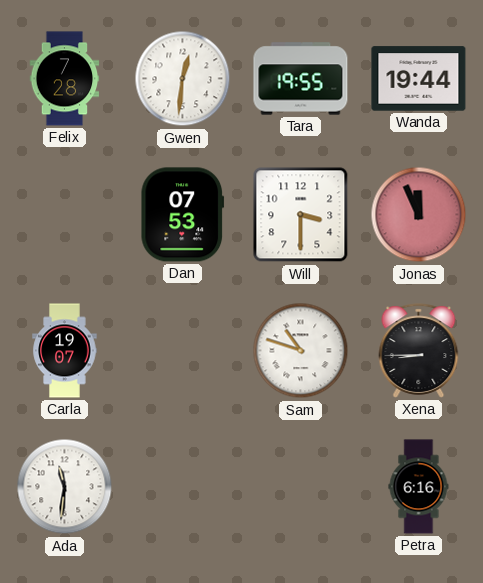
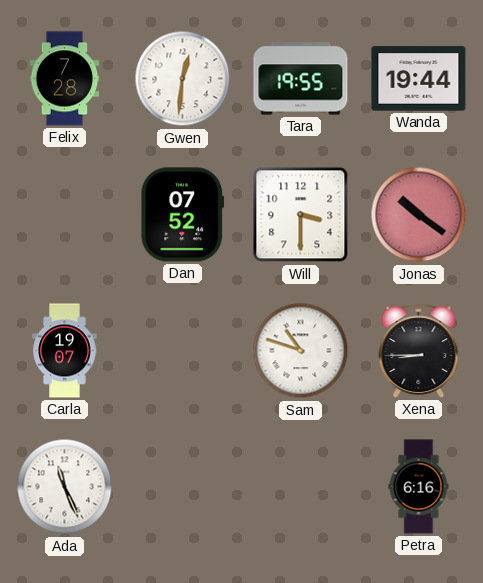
Dan: 07:53 -> 07:52
Jonas: 11:56 -> 10:21
Ada: 11:31 -> 11:26
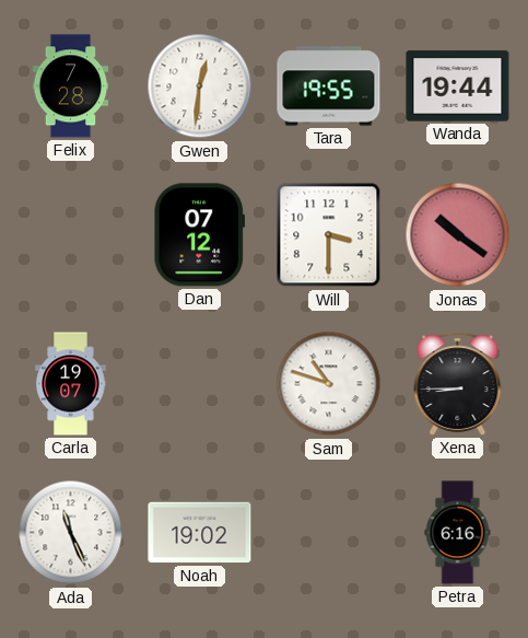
Dan: 07:52 -> 07:12
Noah: none -> 19:02
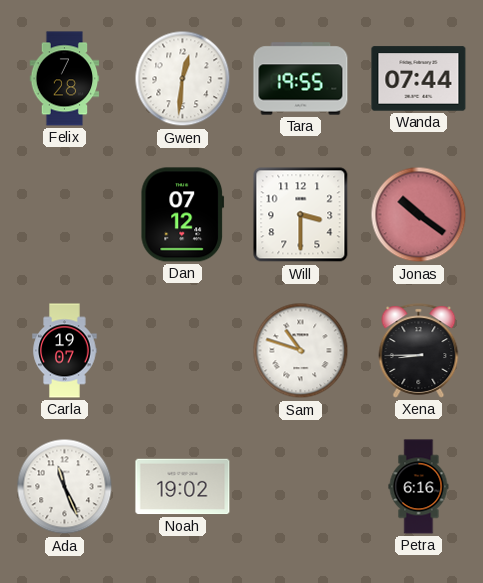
Wanda: 19:44 -> 07:44
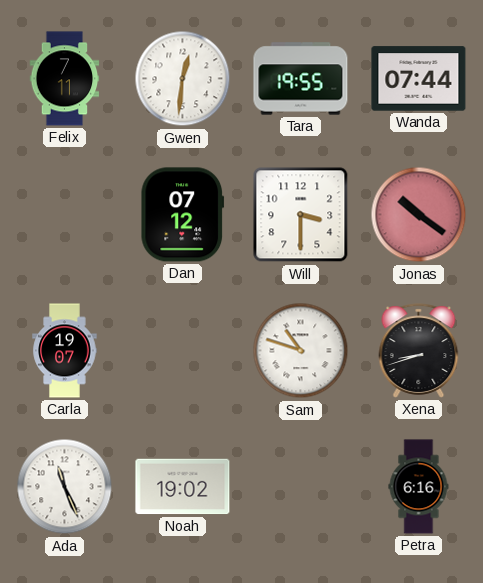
Felix: 7:28 -> 7:11
Xena: 8:45 -> 8:42
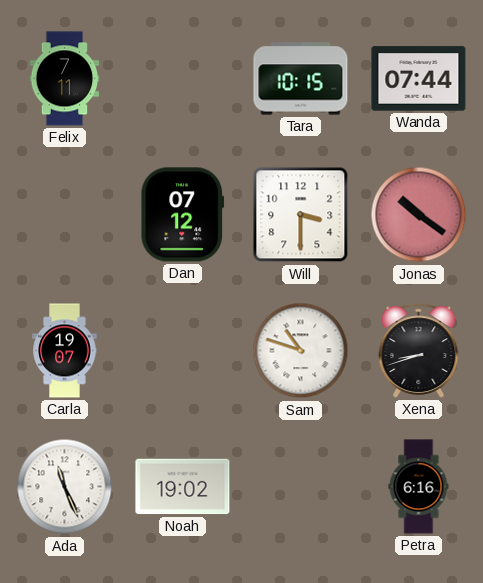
Gwen: 12:31 -> none
Tara: 19:55 -> 10:15
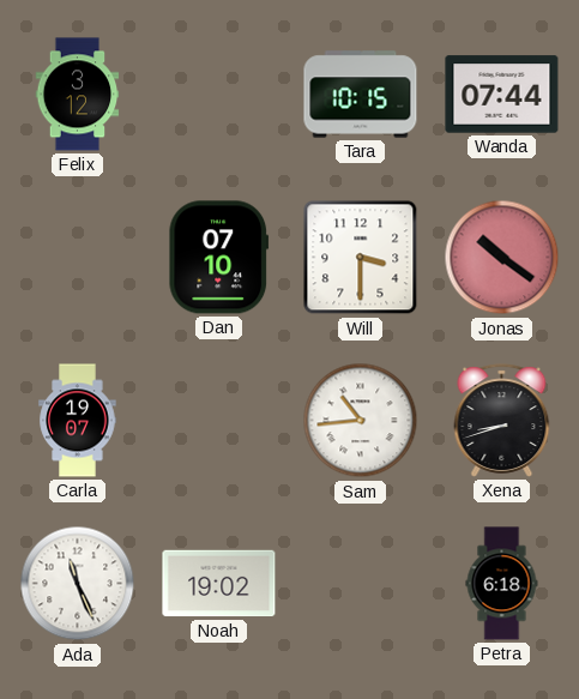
Felix: 7:11 -> 3:12
Dan: 07:12 -> 07:10
Sam: 10:48 -> 10:44
Petra: 6:16 -> 6:18
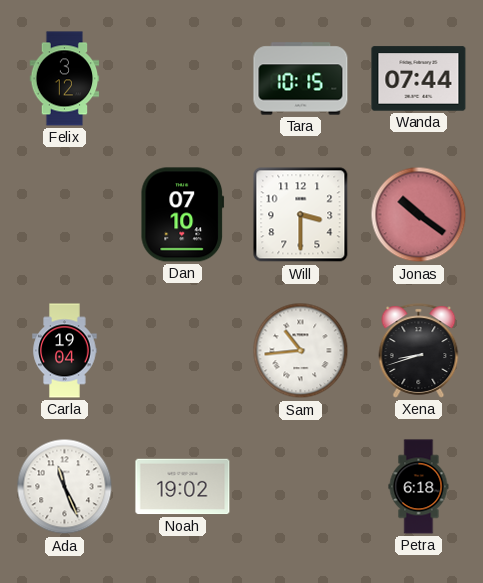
Carla: 19:07 -> 19:04
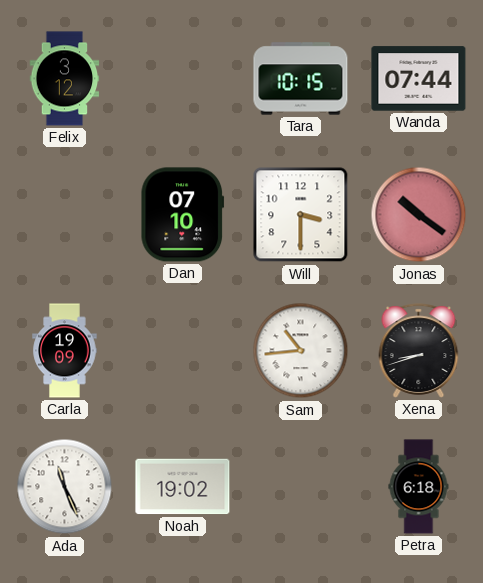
Carla: 19:04 -> 19:09
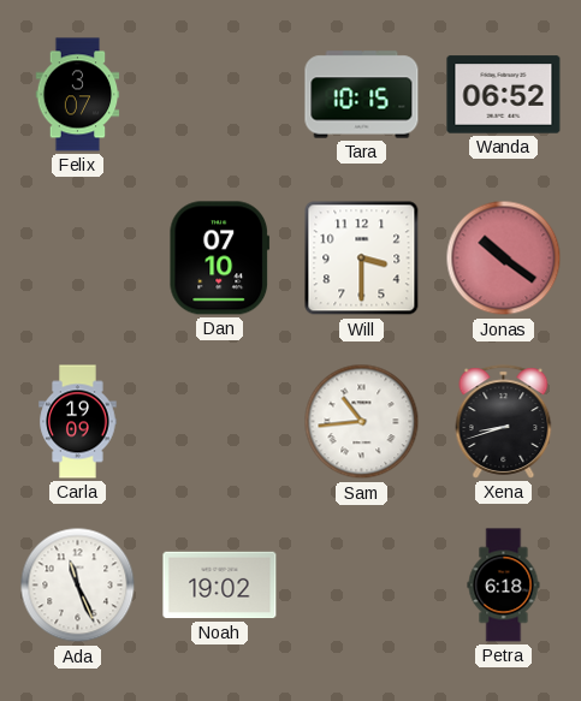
Felix: 3:12 -> 3:07
Wanda: 07:44 -> 06:52
